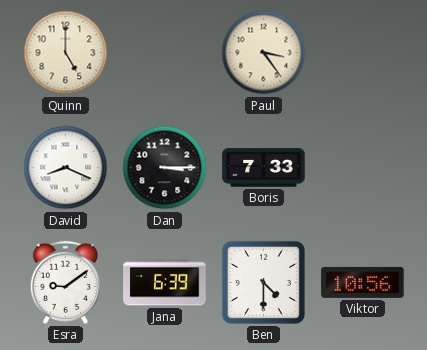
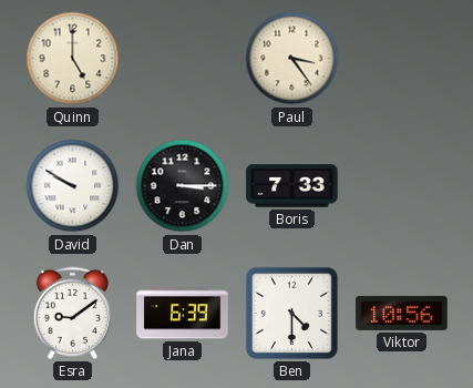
David: 8:19 -> 9:50
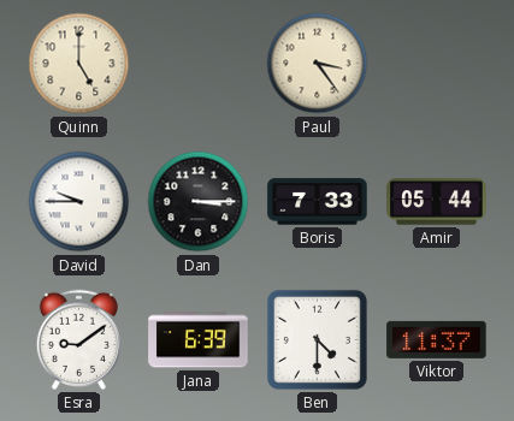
David: 9:50 -> 9:45
Amir: none -> 05:44
Viktor: 10:56 -> 11:37
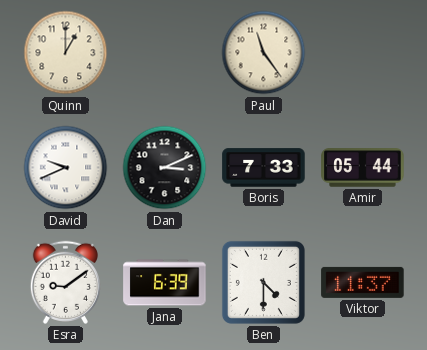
Quinn: 5:00 -> 1:00
Paul: 3:24 -> 11:24
David: 9:45 -> 9:41
Dan: 3:15 -> 3:11
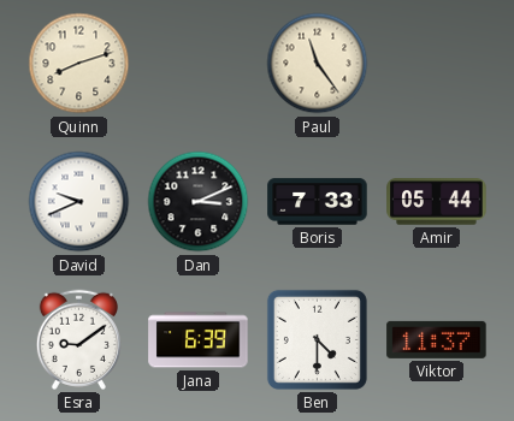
Quinn: 1:00 -> 8:12
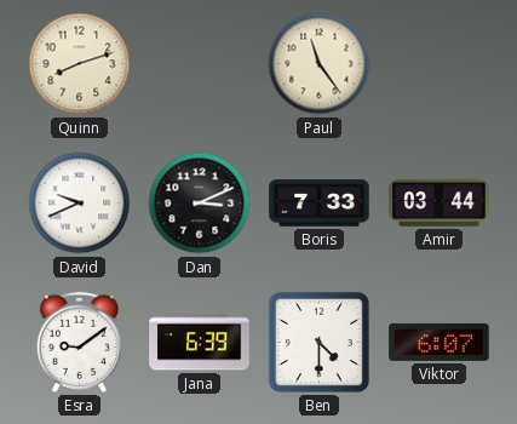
Amir: 05:44 -> 03:44
Viktor: 11:37 -> 6:07
